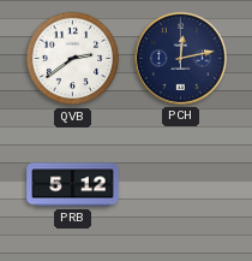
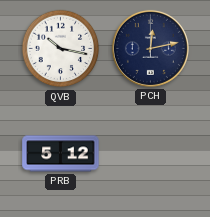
QVB: 2:39 -> 10:17
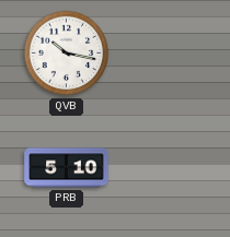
PCH: 12:13 -> none
PRB: 5:12 -> 5:10
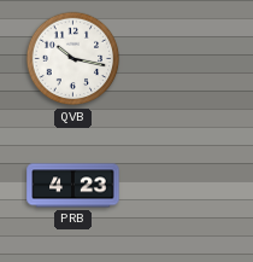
PRB: 5:10 -> 4:23
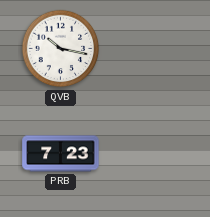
PRB: 4:23 -> 7:23
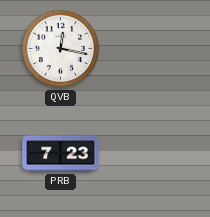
QVB: 10:17 -> 12:17
